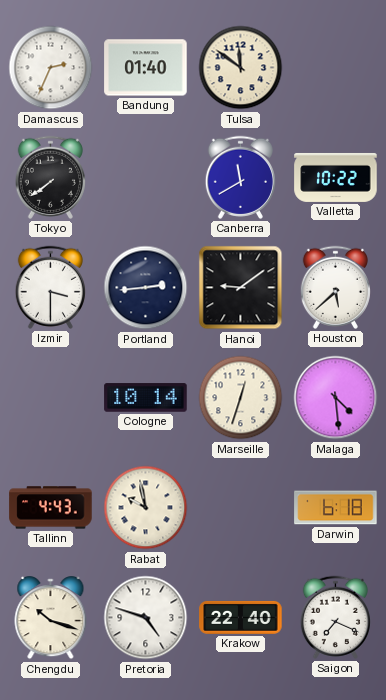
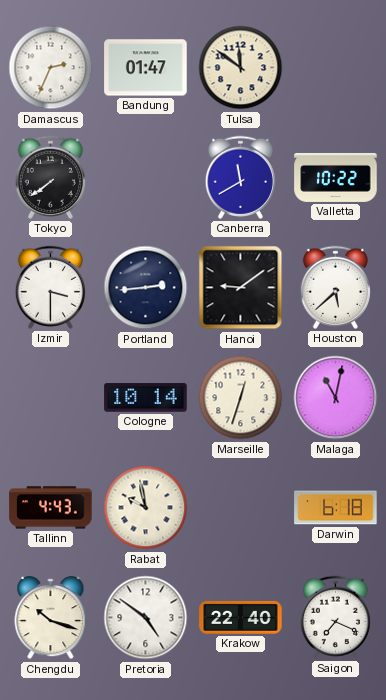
Bandung: 01:40 -> 01:47
Malaga: 4:29 -> 11:02
Pretoria: 4:48 -> 4:51
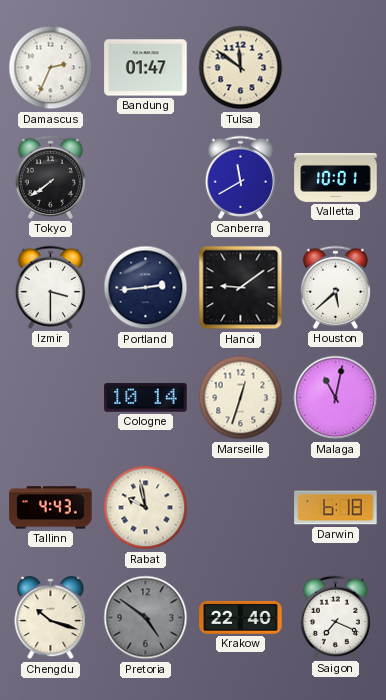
Valletta: 10:22 -> 10:01
Pretoria dial: white -> grey
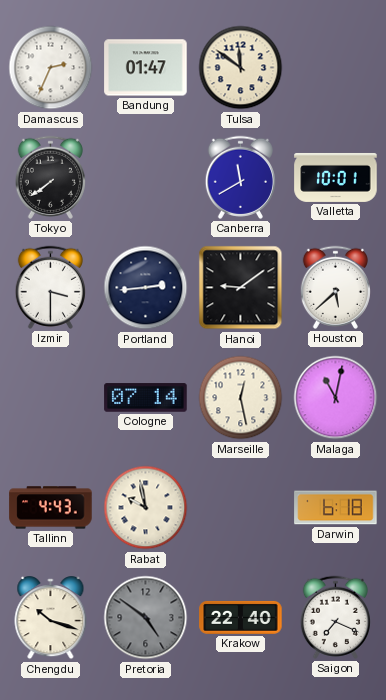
Cologne: 10:14 -> 07:14
Marseille: 12:33 -> 12:28
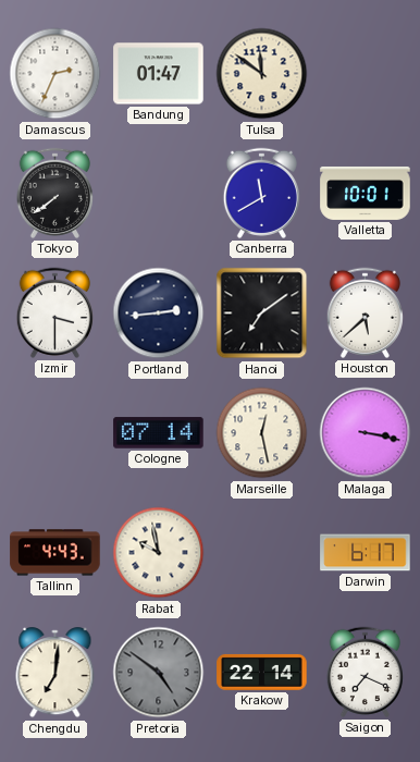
Hanoi: 9:09 -> 7:09
Malaga: 11:02 -> 3:17
Darwin: 6:18 -> 6:17
Chengdu: 10:18 -> 7:01
Krakow: 22:40 -> 22:14
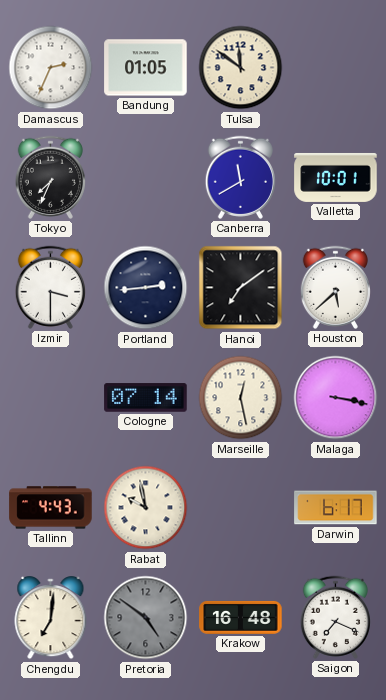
Bandung: 01:47 -> 01:05
Tokyo: 7:39 -> 7:34
Krakow: 22:14 -> 16:48
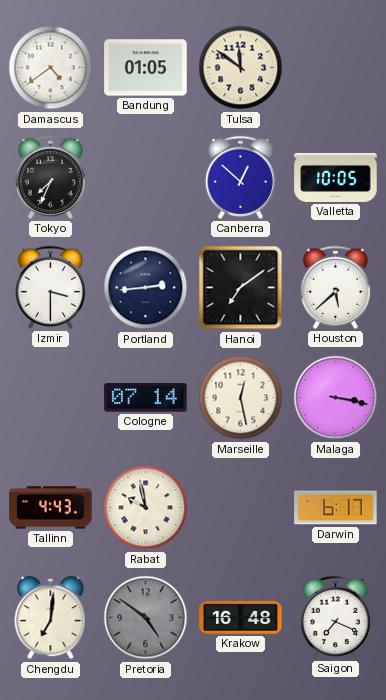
Damascus: 2:34 -> 4:39
Canberra: 11:40 -> 12:52
Valletta: 10:01 -> 10:05
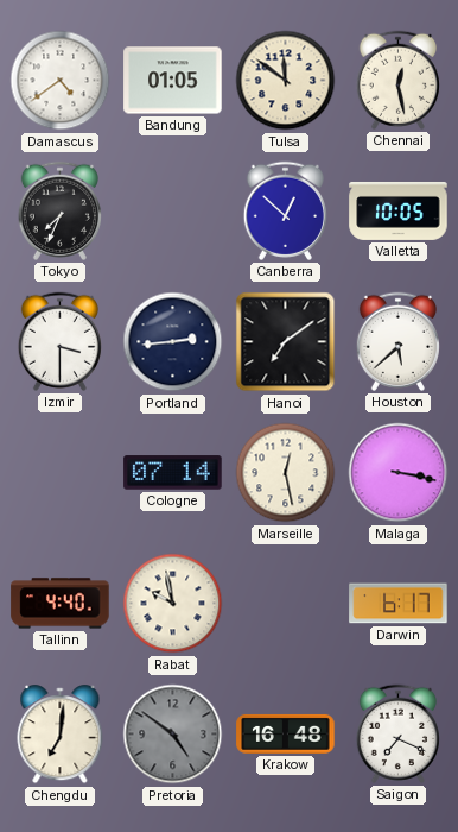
Chennai: none -> 12:28
Tallinn: 4:43 -> 4:40
